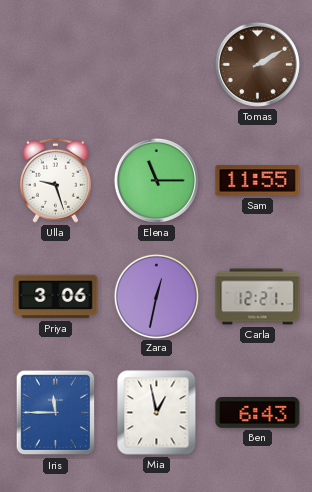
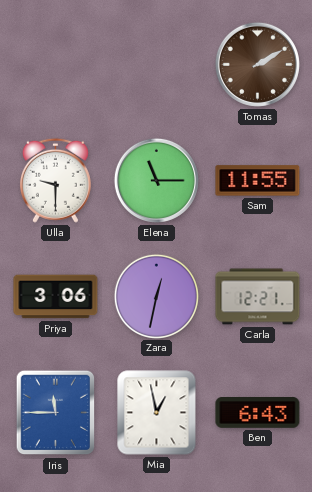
Ulla: 9:27 -> 9:30
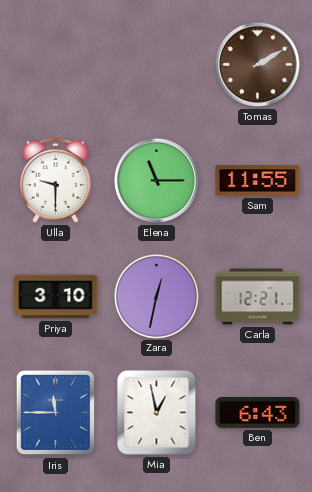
Priya: 3:06 -> 3:10
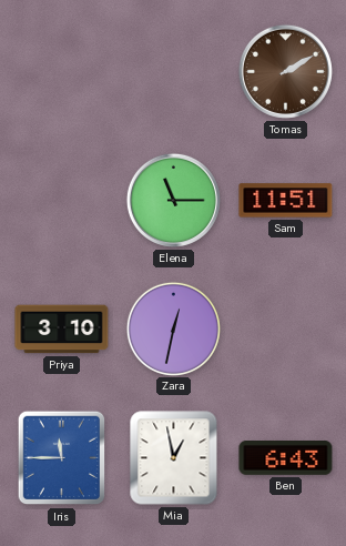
Ulla: 9:30 -> none
Sam: 11:55 -> 11:51
Carla: 12:21 -> none
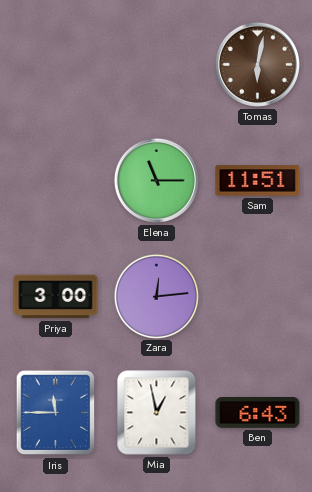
Tomas: 2:10 -> 6:02
Priya: 3:10 -> 3:00
Zara: 12:32 -> 12:14
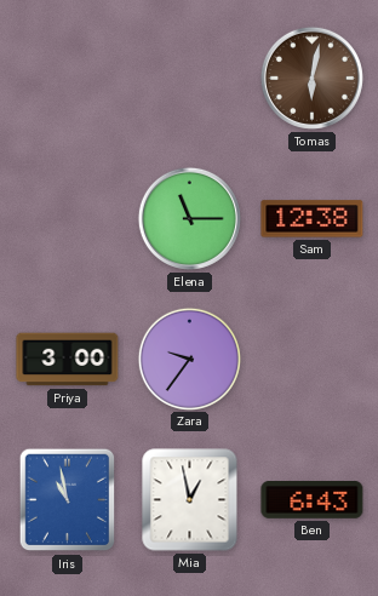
Sam: 11:51 -> 12:38
Zara: 12:14 -> 9:36
Iris: 11:45 -> 10:58
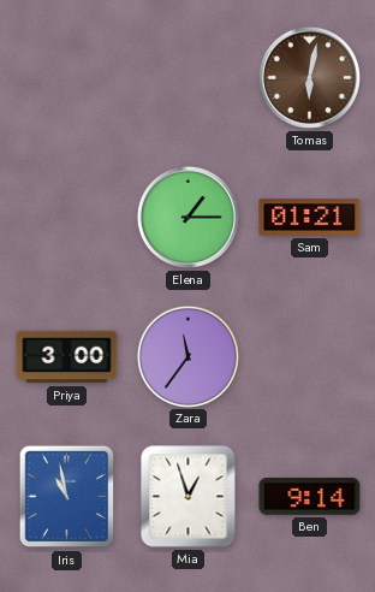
Elena: 11:15 -> 1:15
Sam: 12:38 -> 01:21
Zara: 9:36 -> 11:36
Mia: 12:58 -> 12:57
Ben: 6:43 -> 9:14
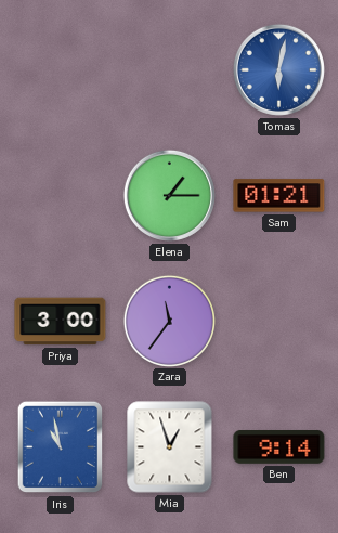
Tomas dial: brown -> blue
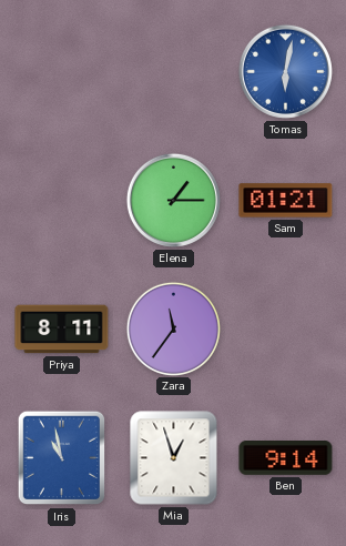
Priya: 3:00 -> 8:11
